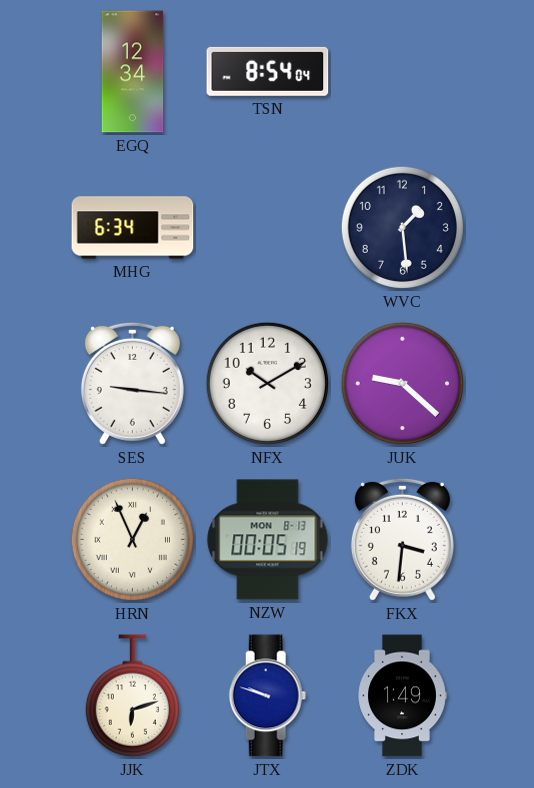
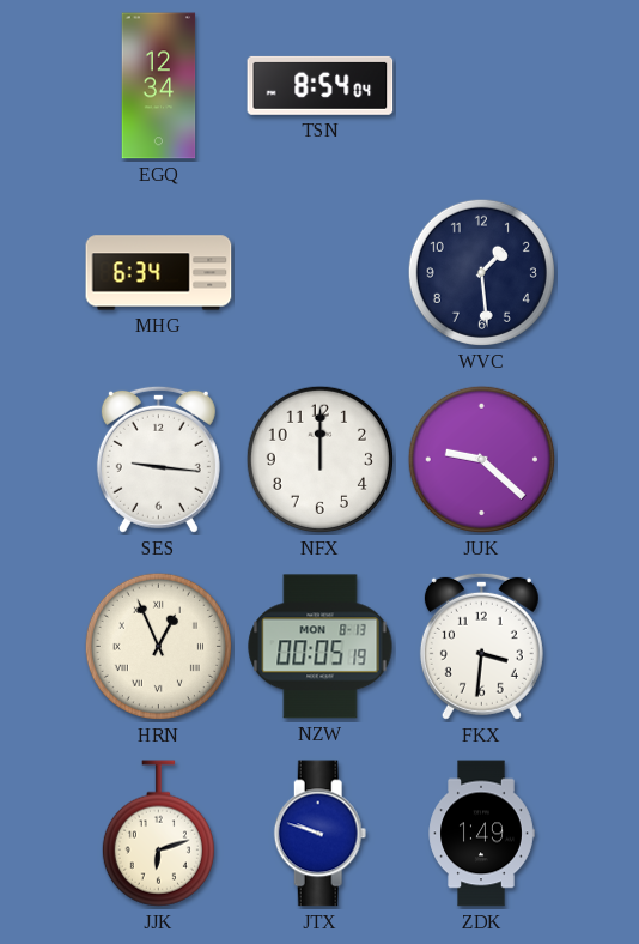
NFX: 10:10 -> 12:00
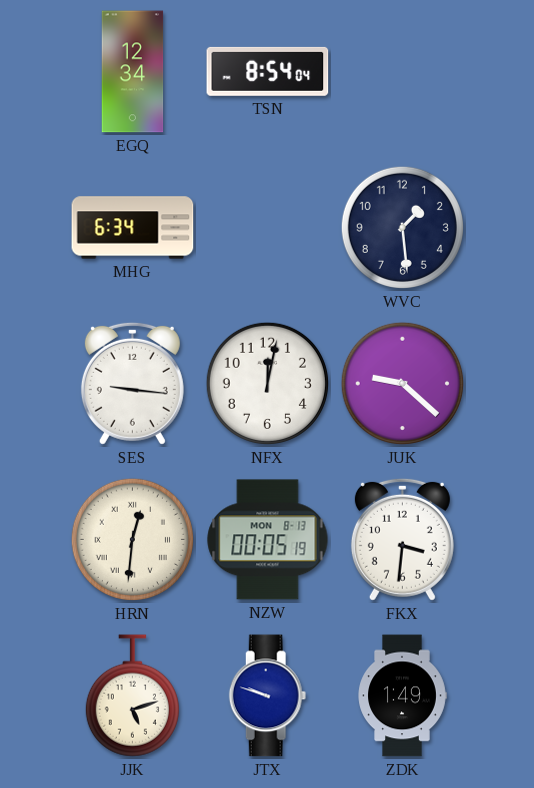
NFX: 12:00 -> 12:02
HRN: 12:56 -> 12:31
JJK: 6:12 -> 5:12
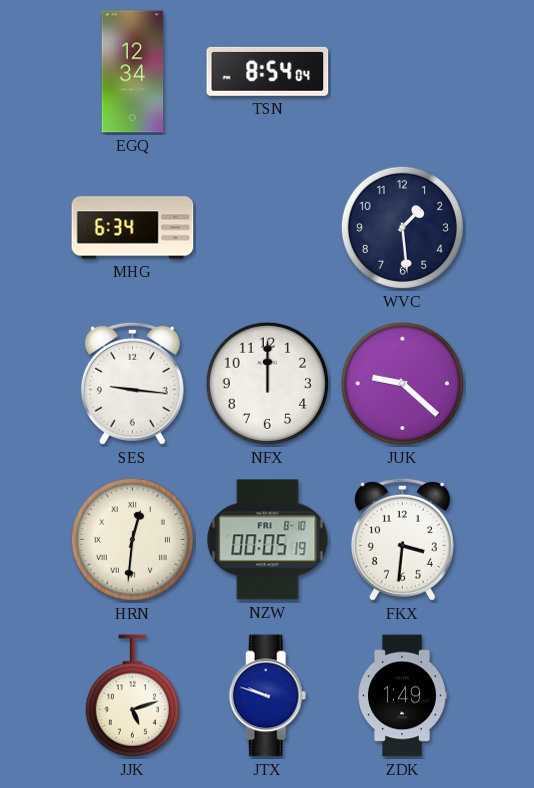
NFX: 12:02 -> 12:00
NZW date: MON 8-13 -> FRI 8-10
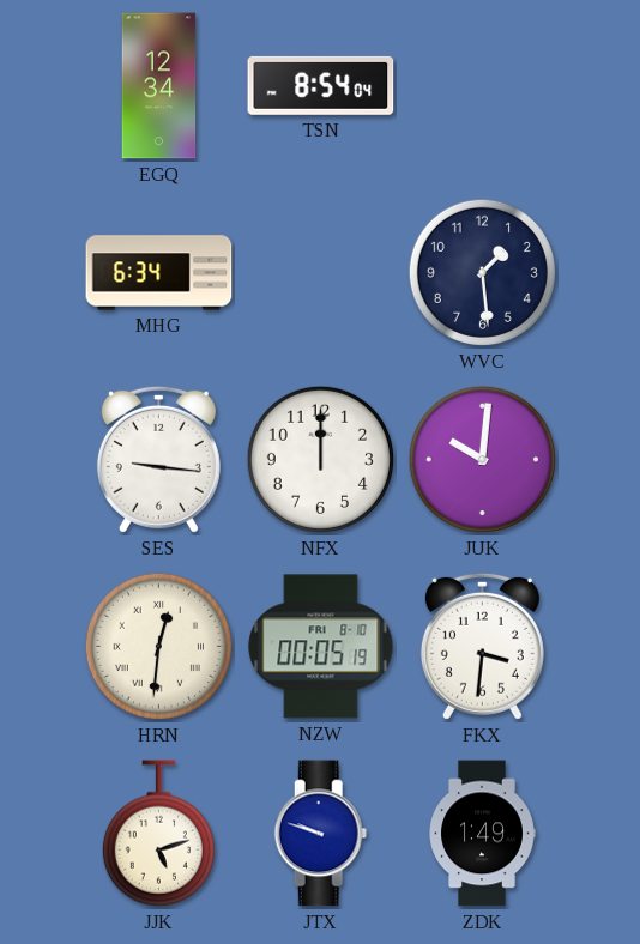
JUK: 9:22 -> 10:01
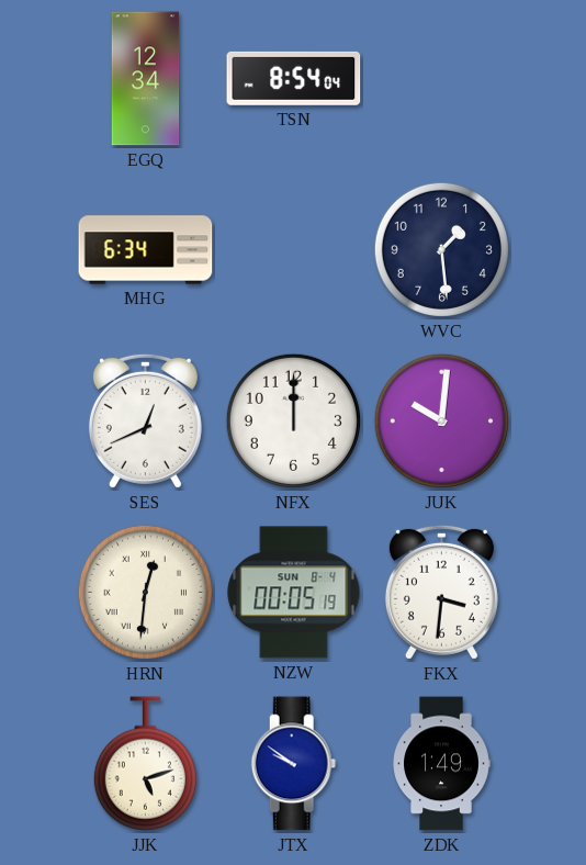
SES: 9:16 -> 12:41
NZW date: FRI 8-10 -> SUN 8-4
JTX: 9:48 -> 9:51
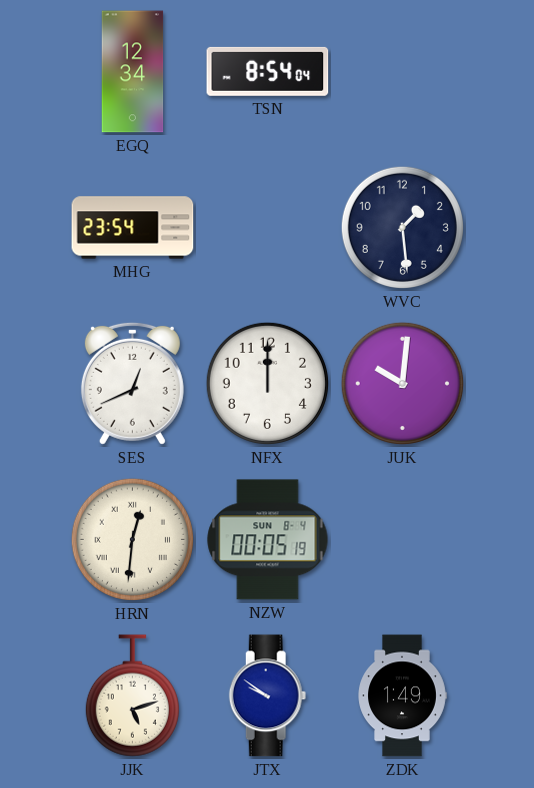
MHG: 6:34 -> 23:54
FKX: 3:31 -> none
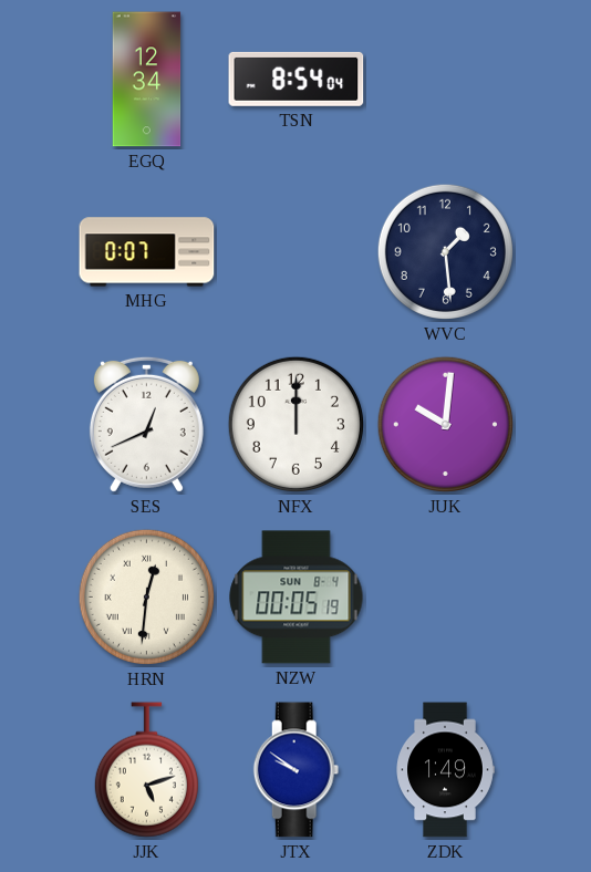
MHG: 23:54 -> 0:07
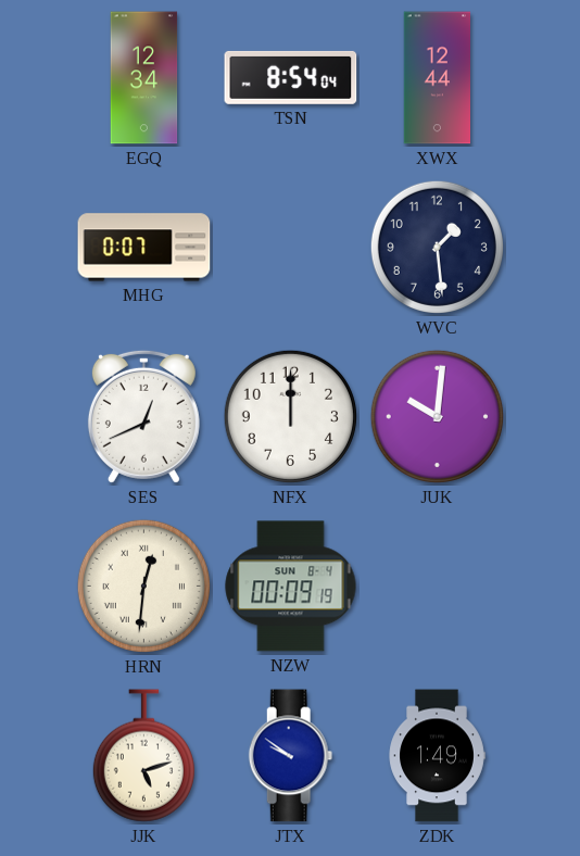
XWX: none -> 12:44
NZW: 00:05 -> 00:09
